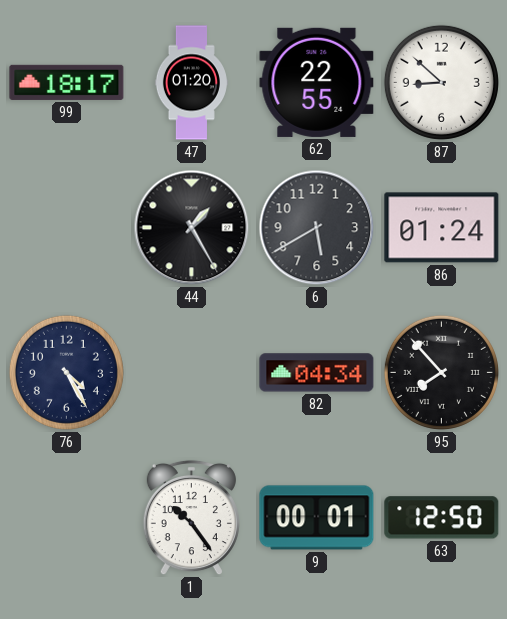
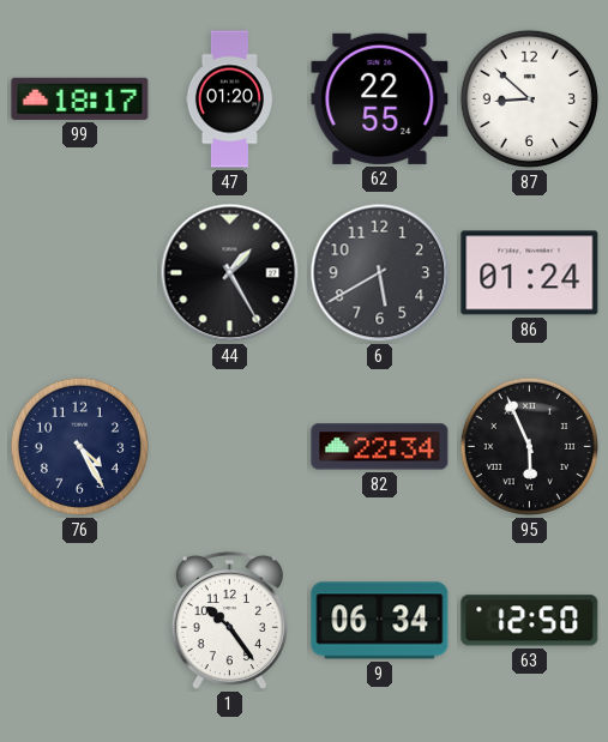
82: 04:34 -> 22:34
95: 7:53 -> 5:56
9: 00:01 -> 06:34
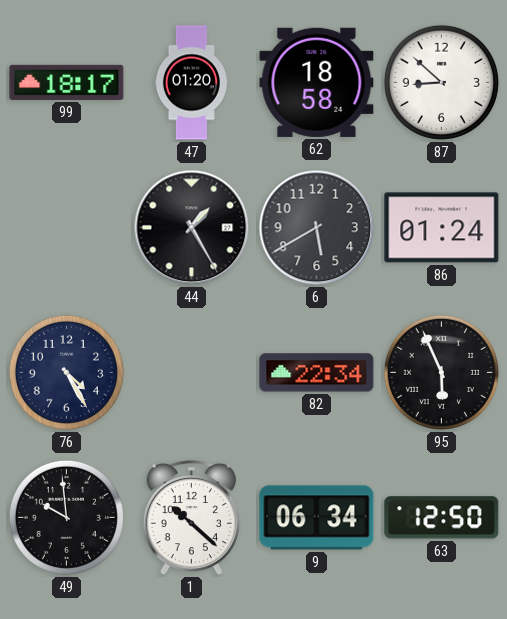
62: 22:55 -> 18:58
49: none -> 9:59
1: 10:24 -> 10:22
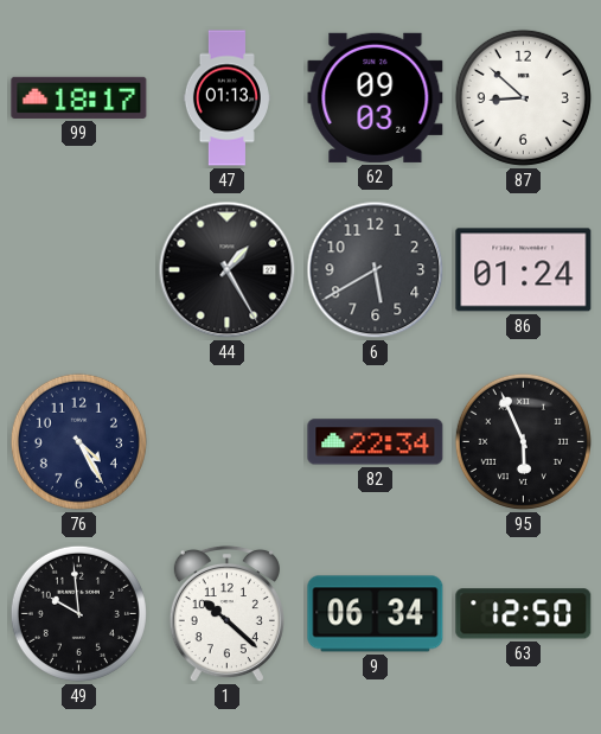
47: 01:20 -> 01:13
62: 18:58 -> 09:03
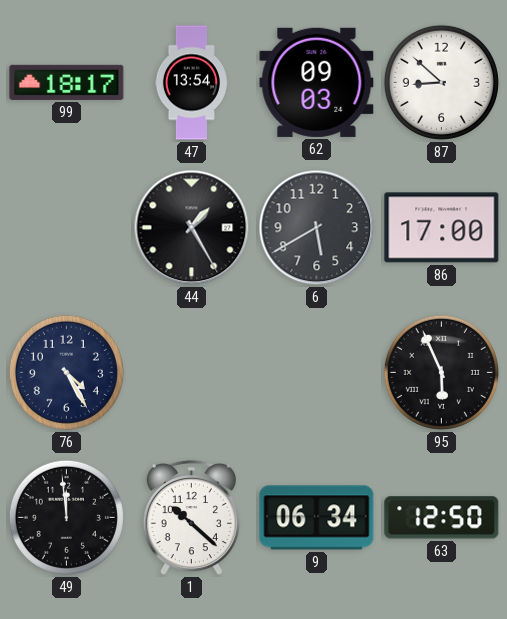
47: 01:13 -> 13:54
86: 01:24 -> 17:00
82: 22:34 -> none
49: 9:59 -> 11:59
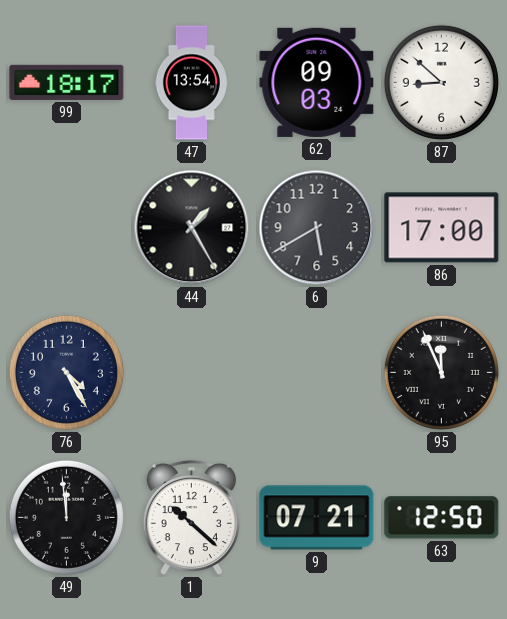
95: 5:56 -> 11:56
9: 06:34 -> 07:21
